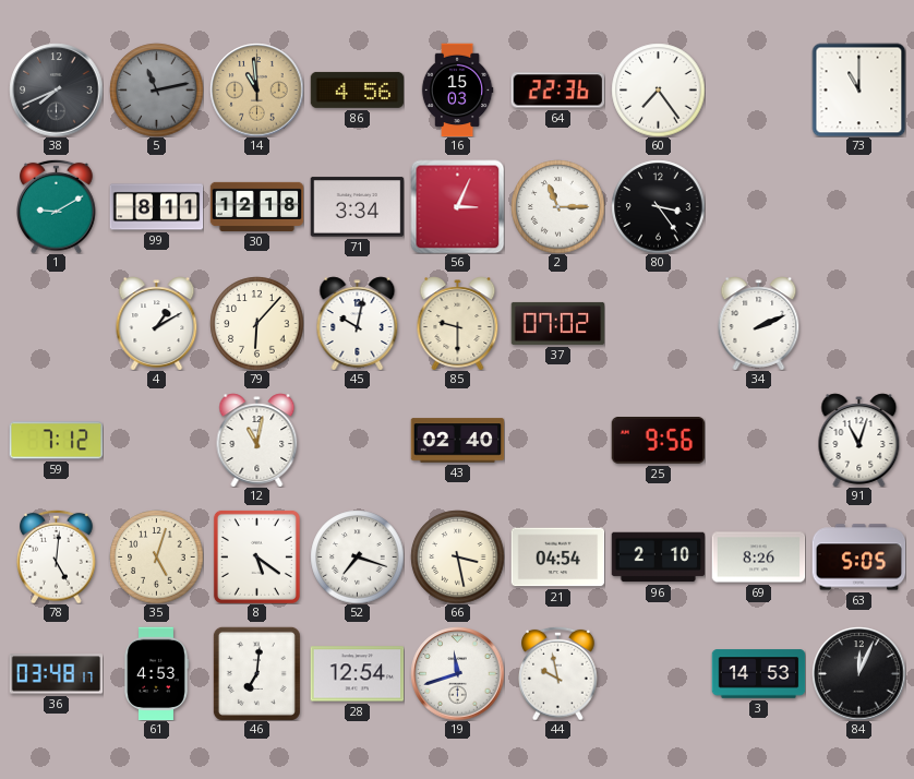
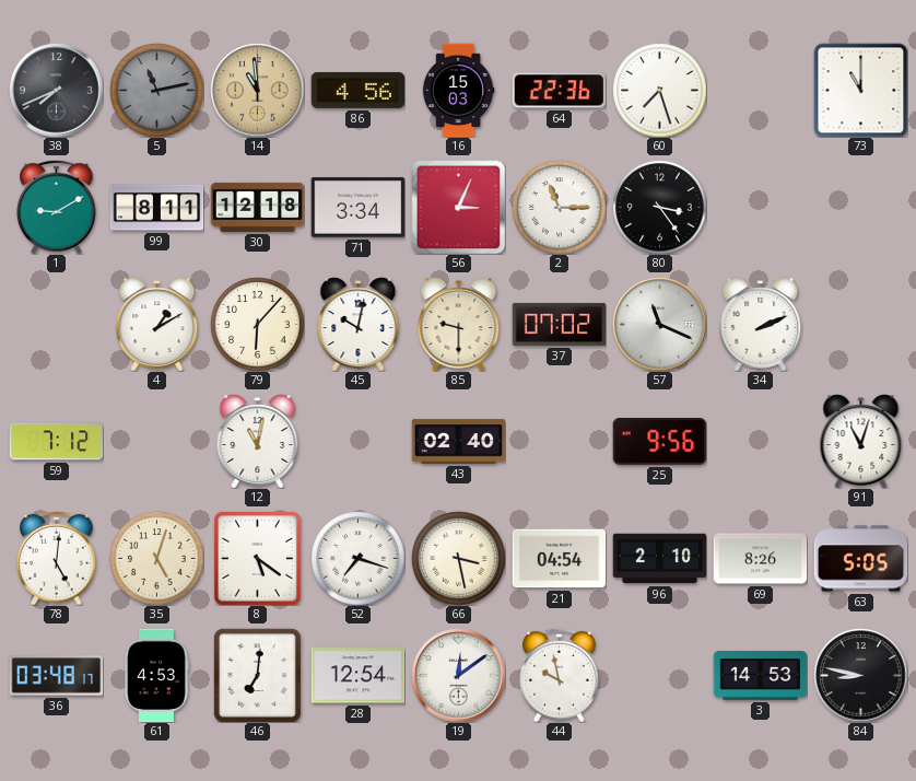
60: 7:24 -> 7:27
57: none -> 11:19
19: 11:42 -> 12:09
84: 12:04 -> 8:47
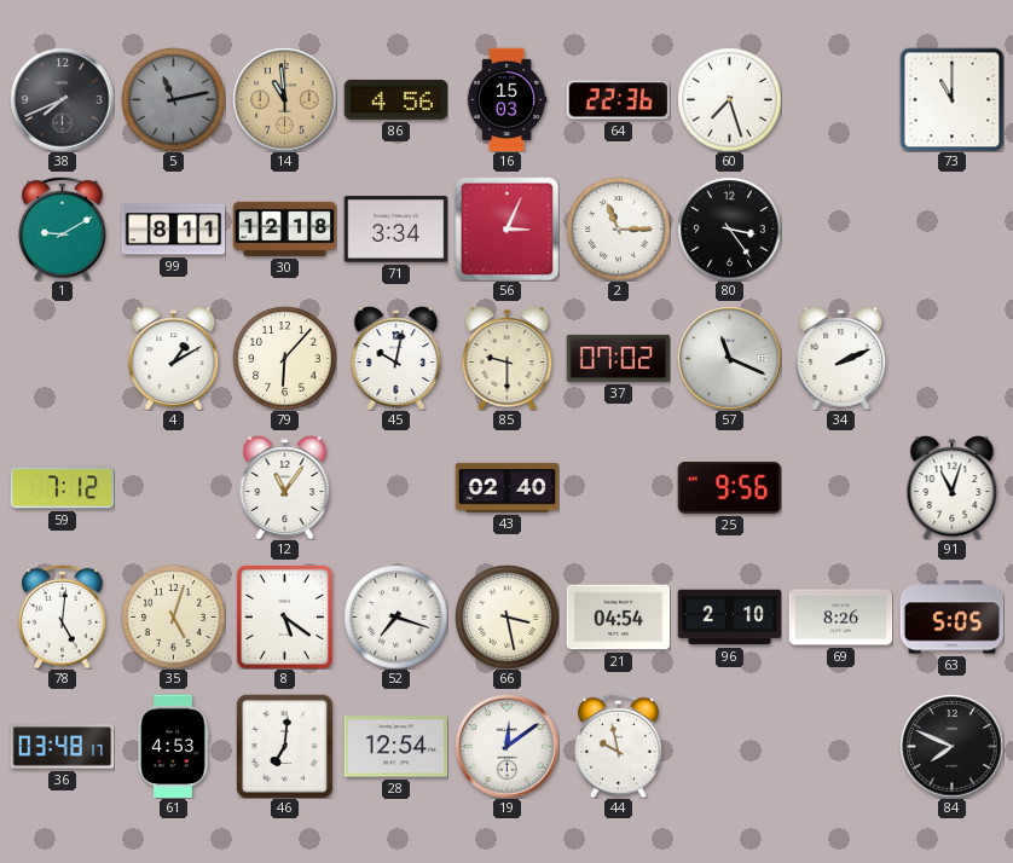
12: 11:02 -> 11:06
3: 14:53 -> none
84: 8:47 -> 7:49
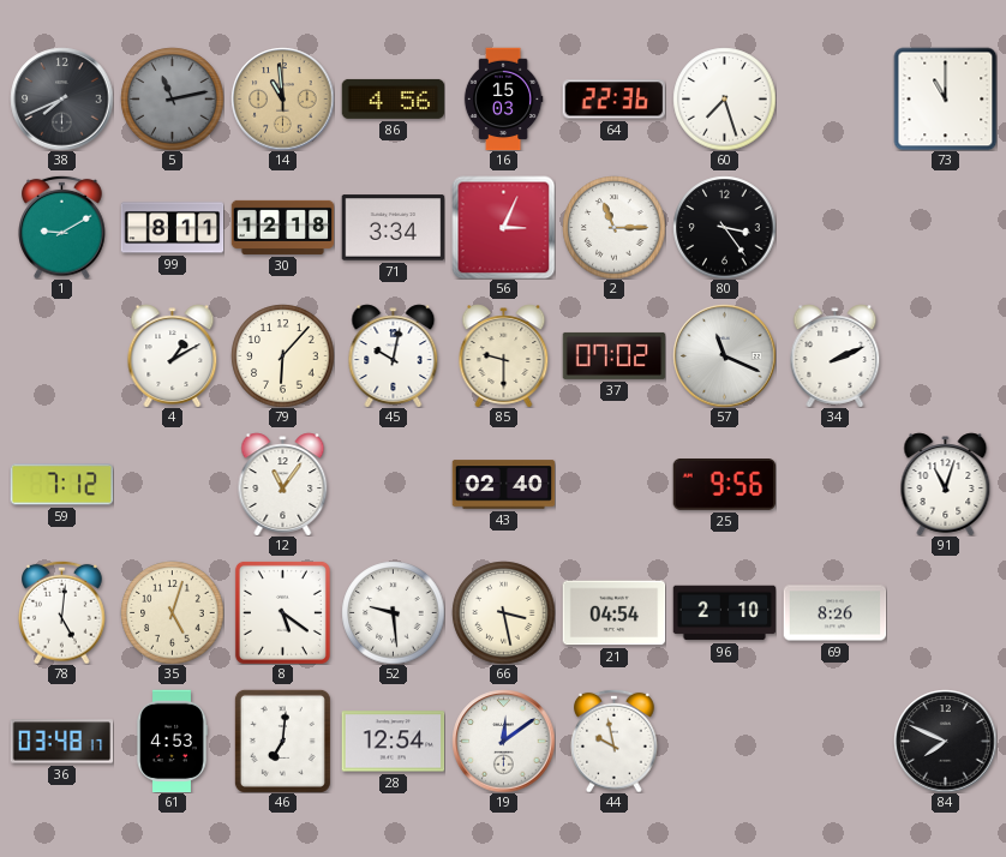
52: 7:18 -> 9:29
63: 5:05 -> none
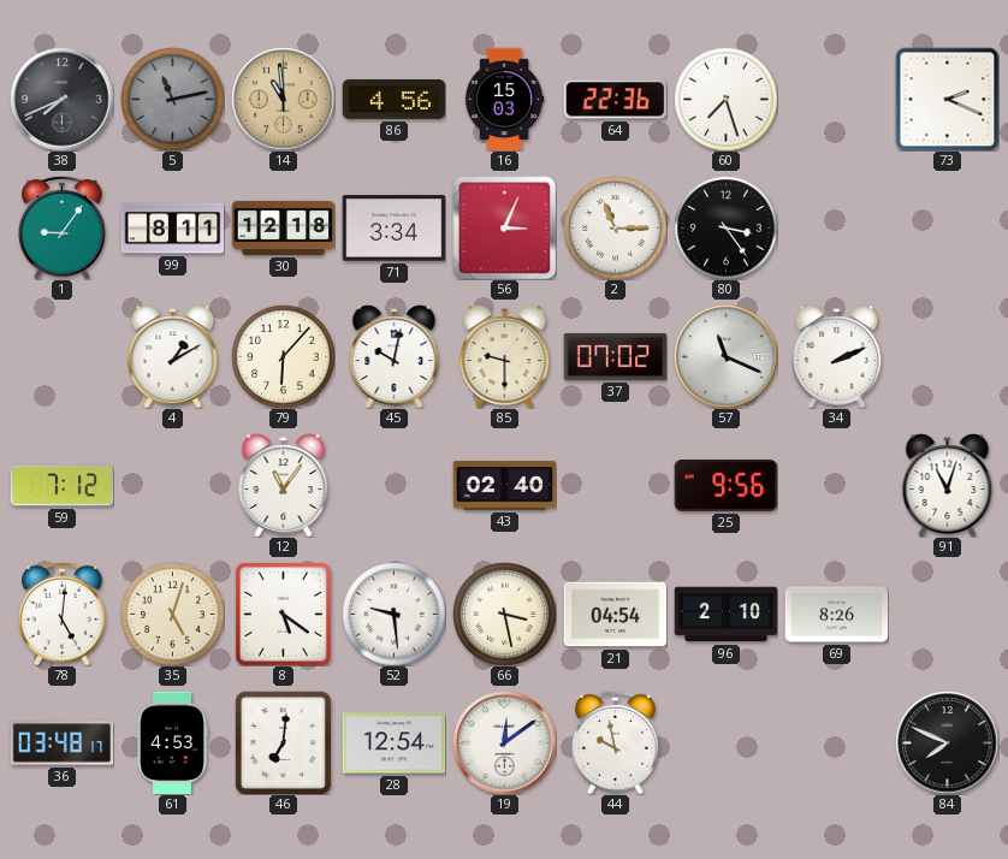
73: 11:00 -> 2:19
1: 9:10 -> 9:06
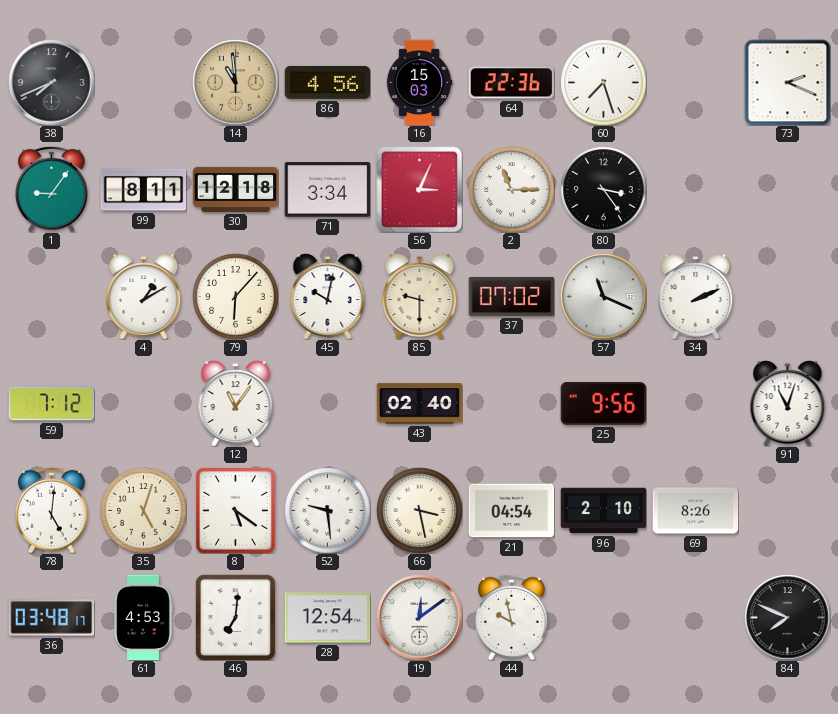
5: 11:13 -> none
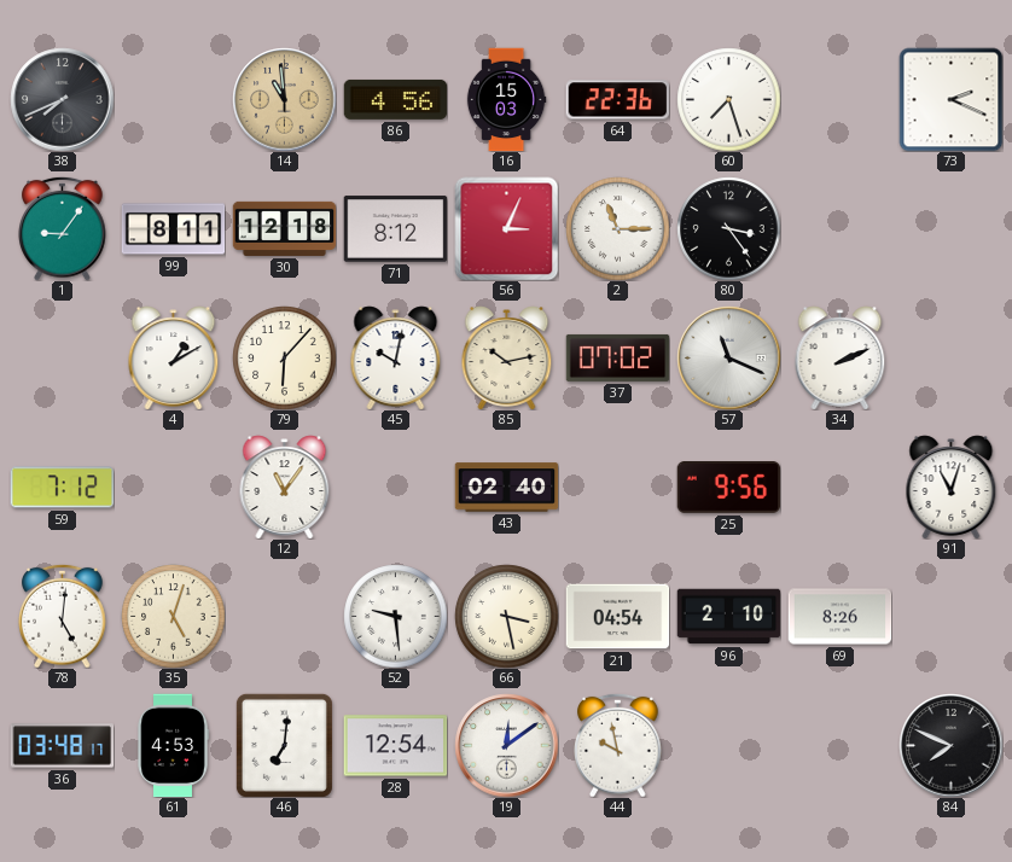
71: 3:34 -> 8:12
85: 9:30 -> 10:13
8: 5:21 -> none
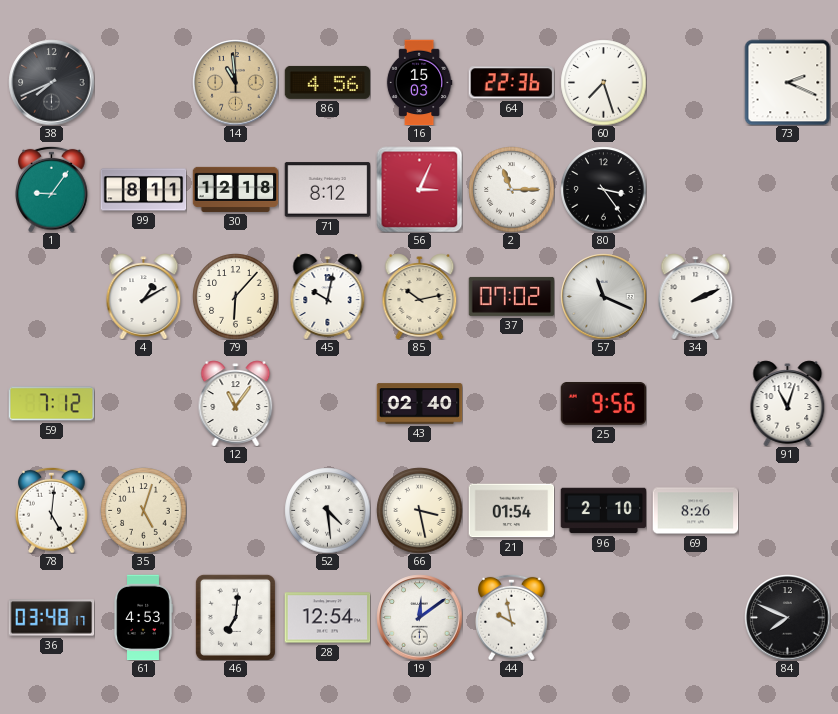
52: 9:29 -> 4:29
21: 04:54 -> 01:54
